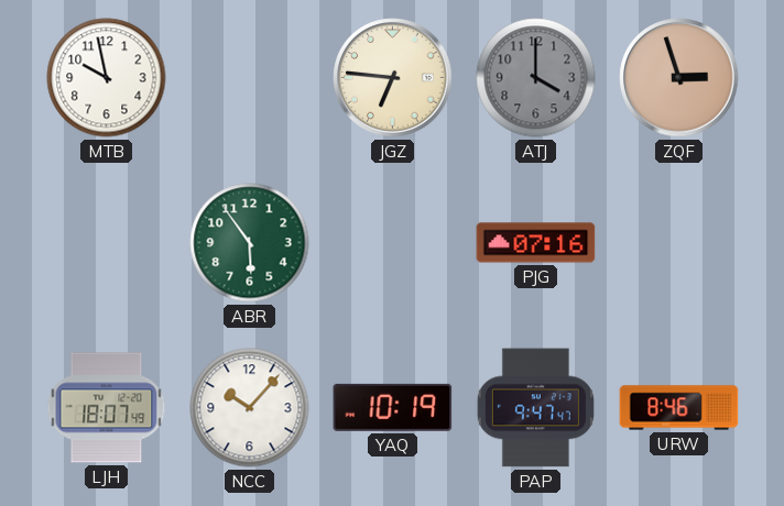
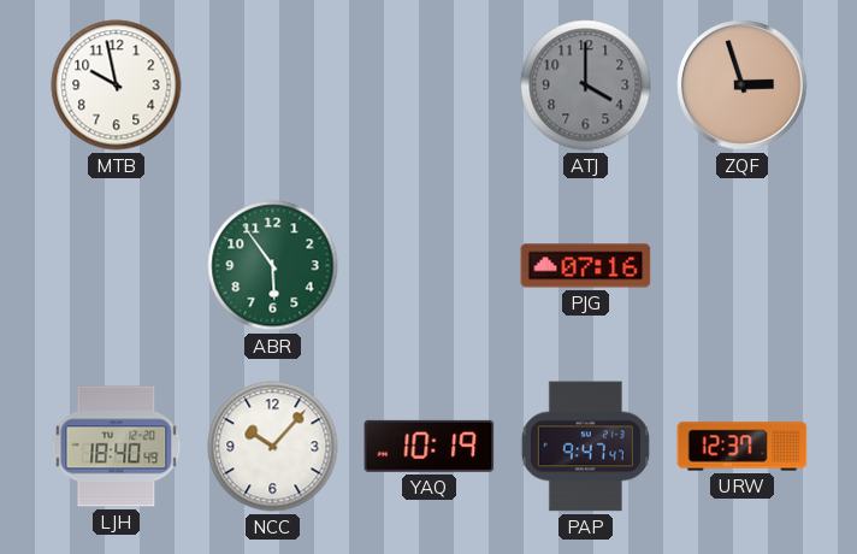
JGZ: 6:46 -> none
LJH: 18:07 -> 18:40
URW: 8:46 -> 12:37
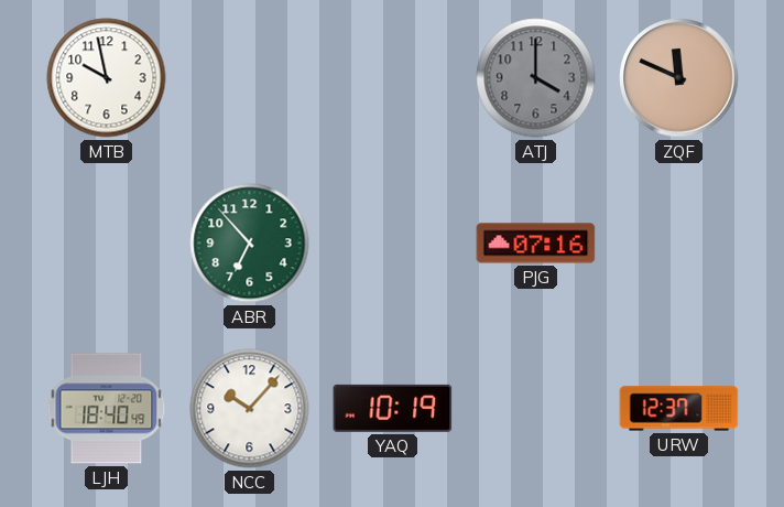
ZQF: 2:57 -> 11:49
ABR: 5:54 -> 6:53
PAP: 9:47 -> none
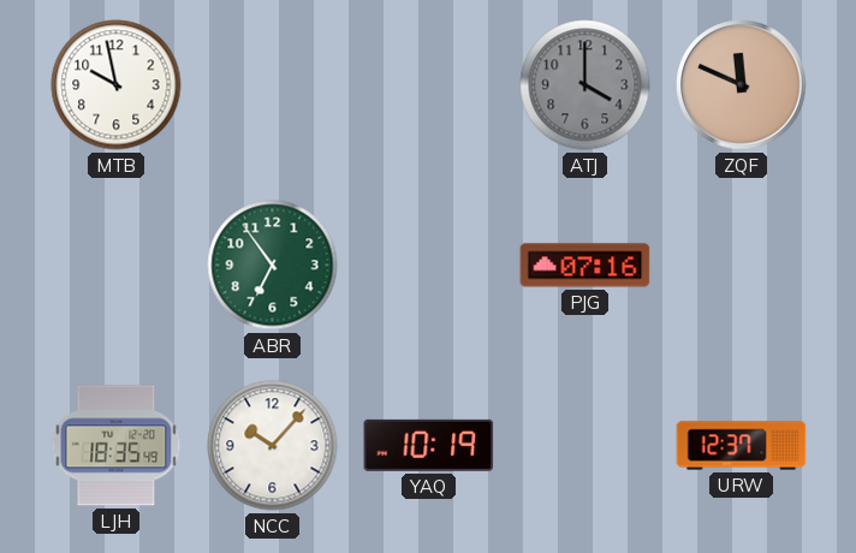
ABR: 6:53 -> 6:54
LJH: 18:40 -> 18:35
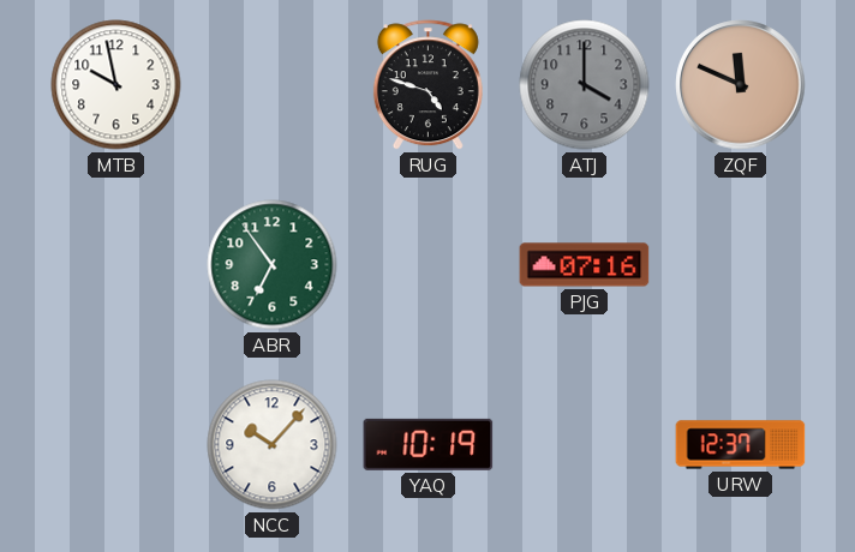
RUG: none -> 4:48
LJH: 18:35 -> none
